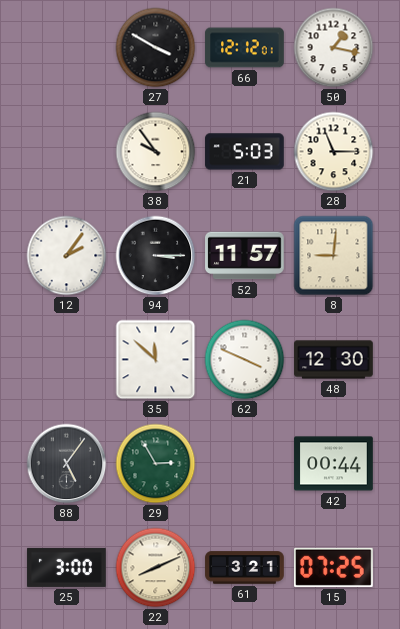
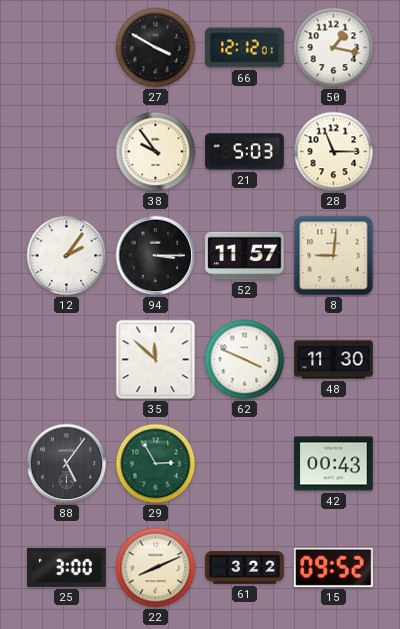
48: 12:30 -> 11:30
42: 00:44 -> 00:43
61: 3:21 -> 3:22
15: 07:25 -> 09:52
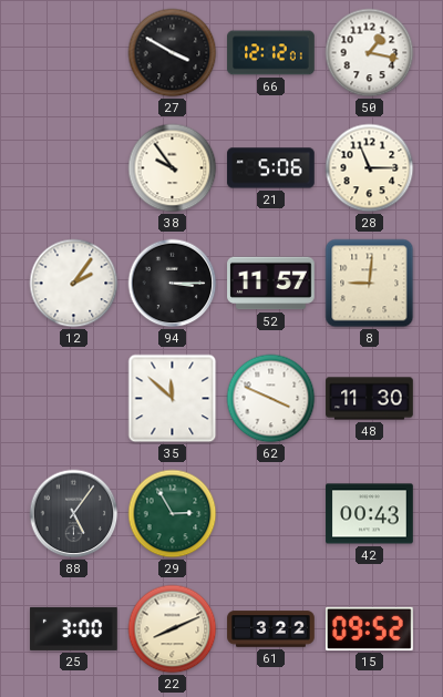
21: 5:03 -> 5:06
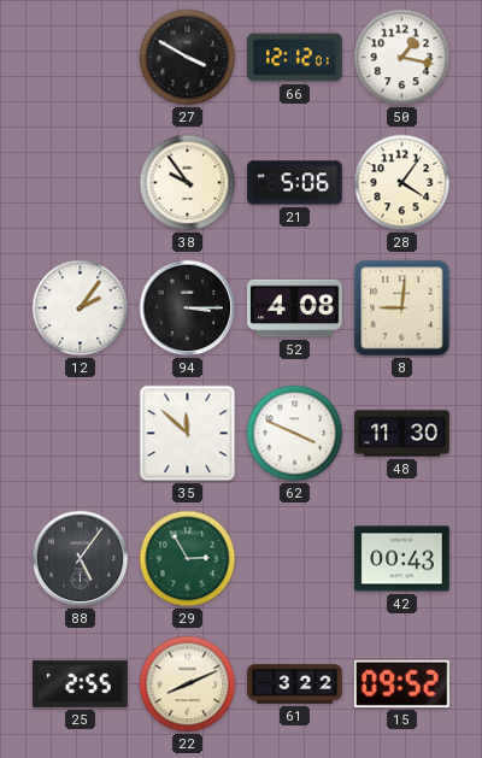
28: 11:15 -> 4:06
52: 11:57 -> 4:08
25: 3:00 -> 2:55
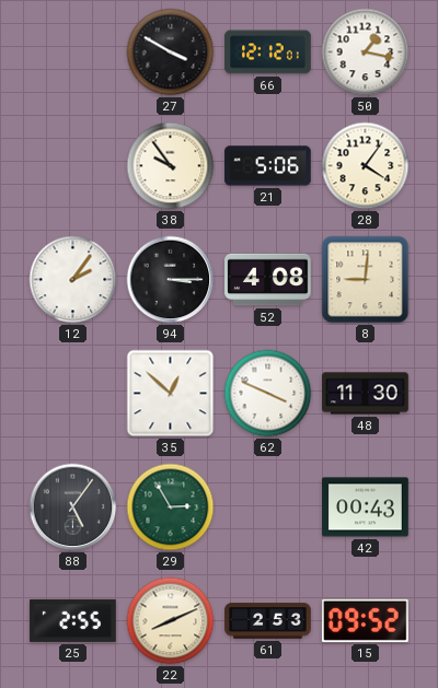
35: 11:52 -> 12:52
61: 3:22 -> 2:53
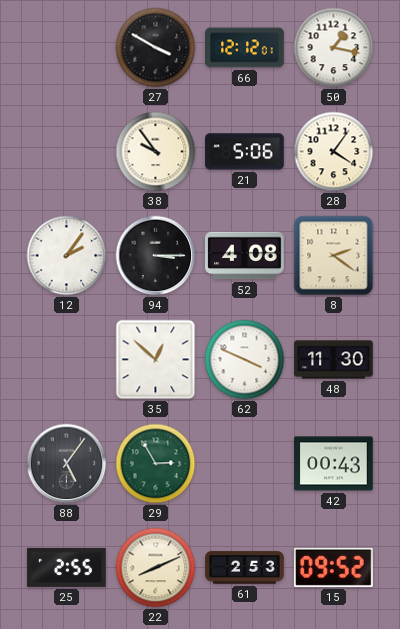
8: 9:01 -> 2:21
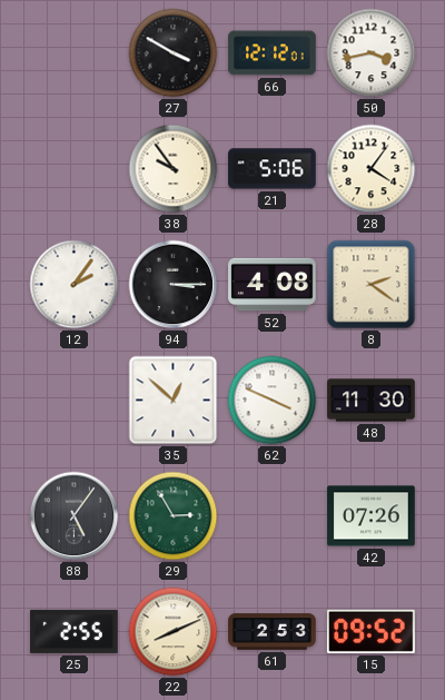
50: 1:17 -> 3:43
42: 00:43 -> 07:26
